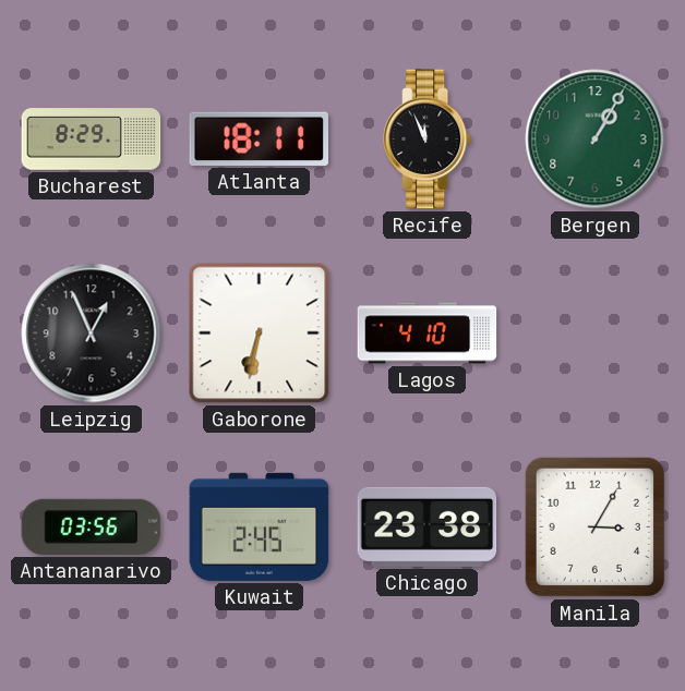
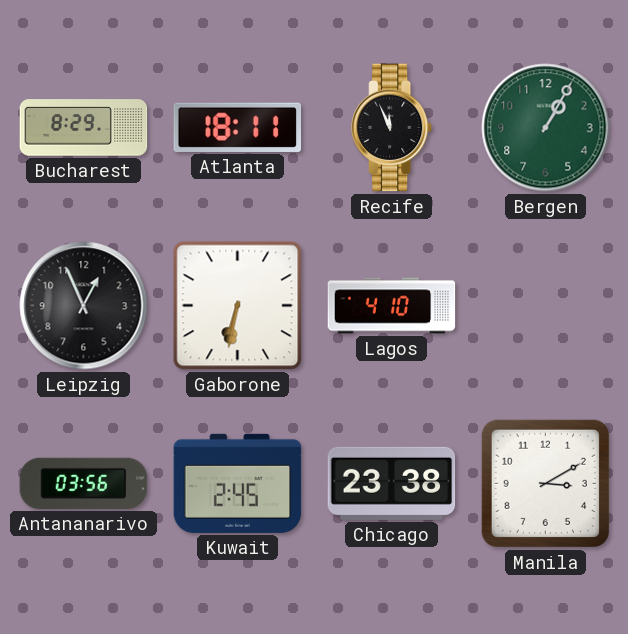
Manila: 3:05 -> 3:10
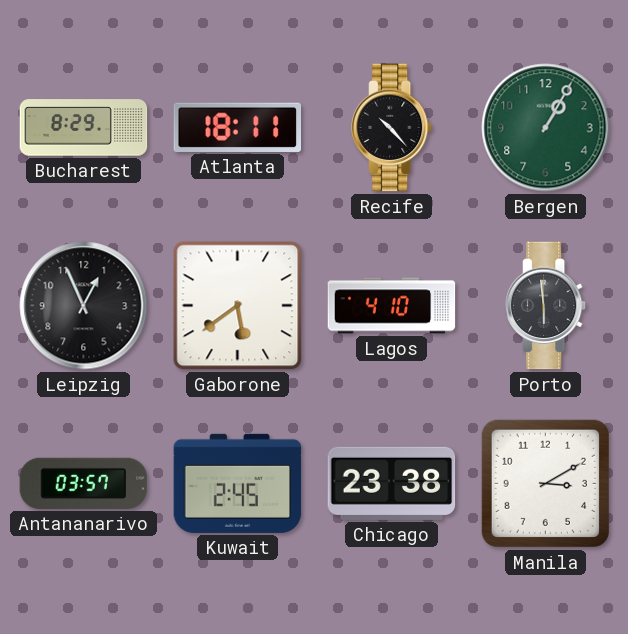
Recife: 11:56 -> 10:23
Gaborone: 6:32 -> 5:39
Porto: none -> 5:59
Antananarivo: 03:56 -> 03:57
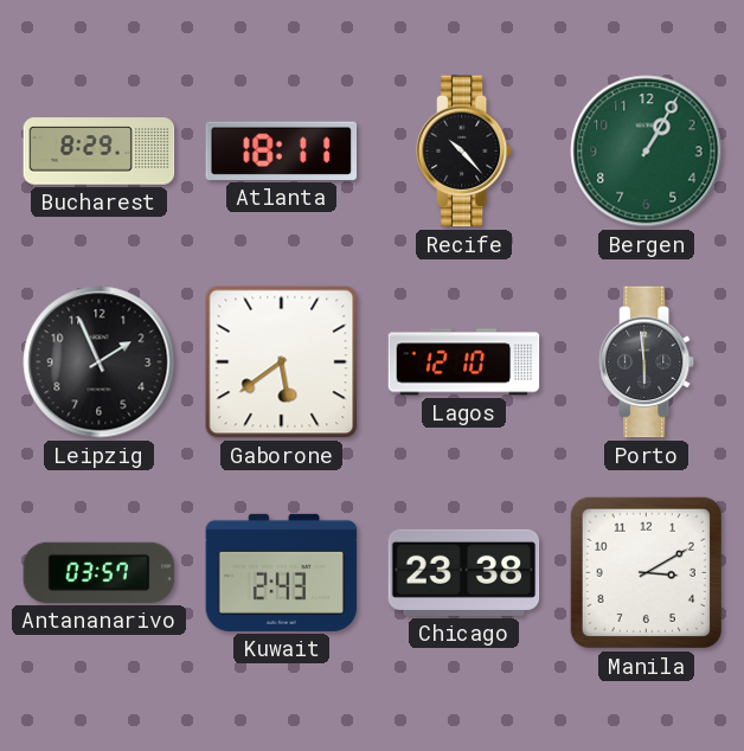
Leipzig: 12:56 -> 1:56
Lagos: 4:10 -> 12:10
Kuwait: 2:45 -> 2:43
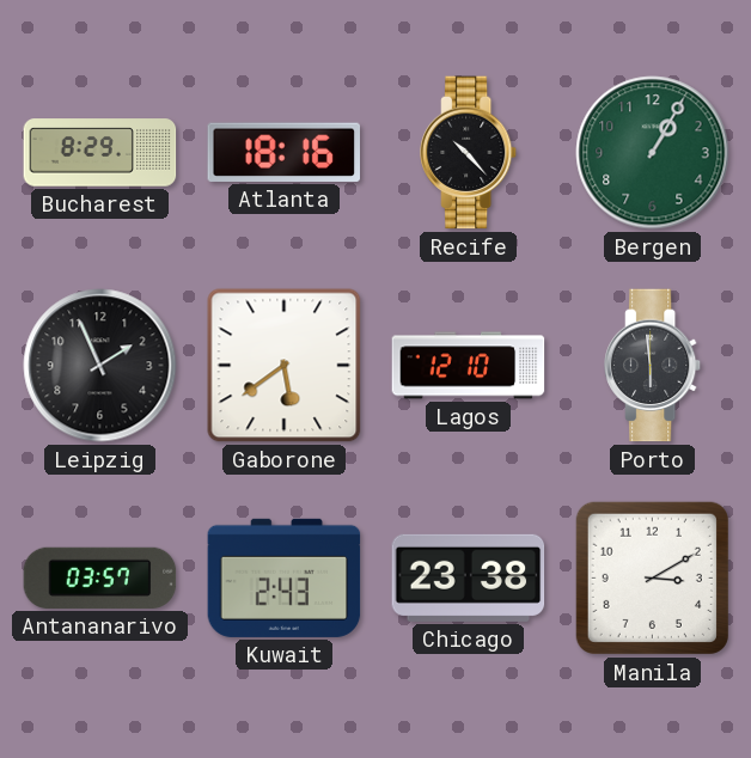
Atlanta: 18:11 -> 18:16
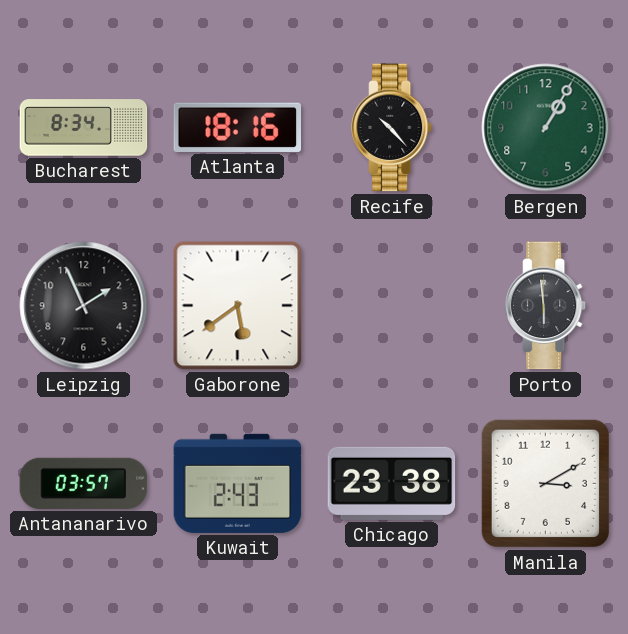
Bucharest: 8:29 -> 8:34
Lagos: 12:10 -> none
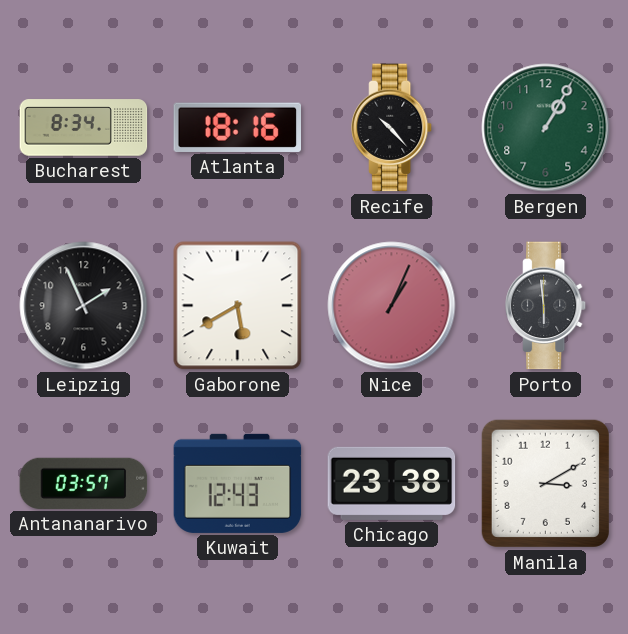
Gaborone: 5:39 -> 5:40
Nice: none -> 1:04
Kuwait: 2:43 -> 12:43
